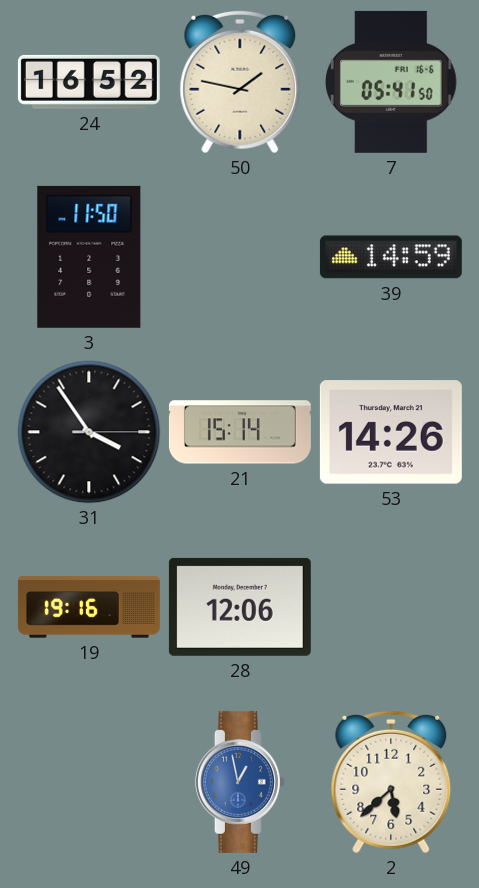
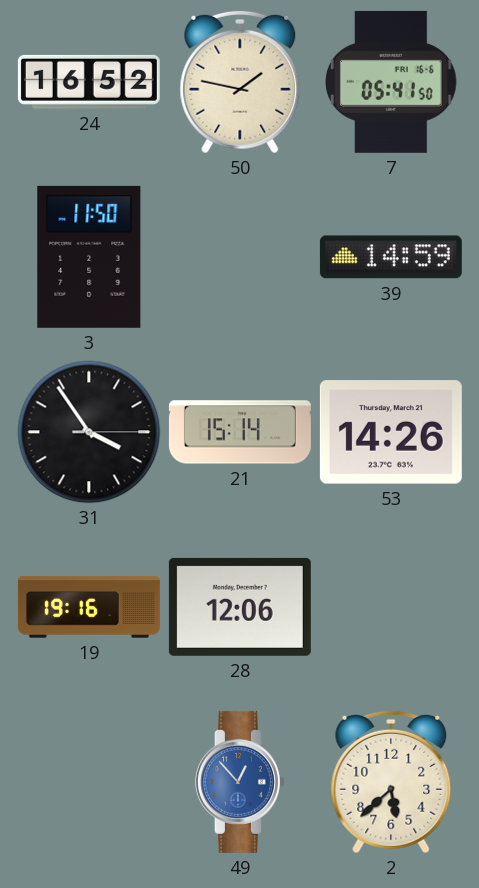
49: 12:58 -> 12:53
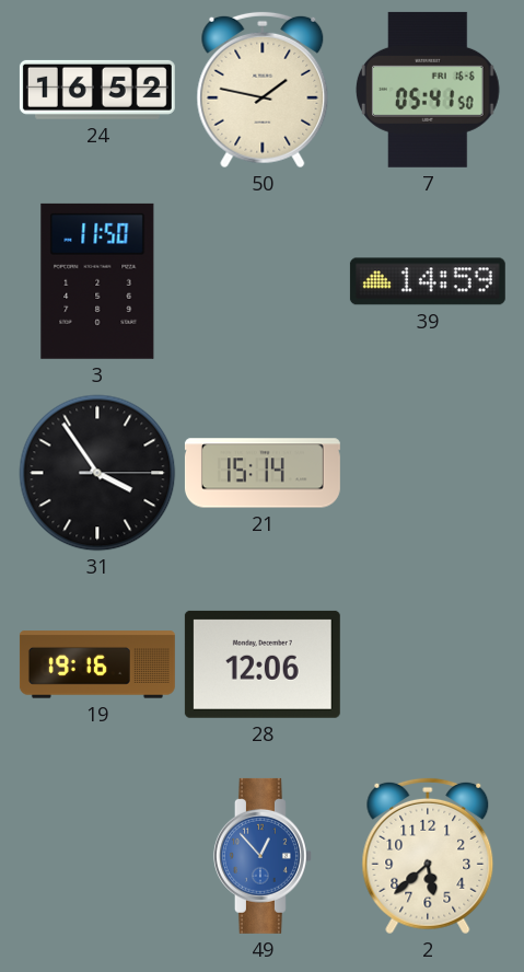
53: 14:26 -> none
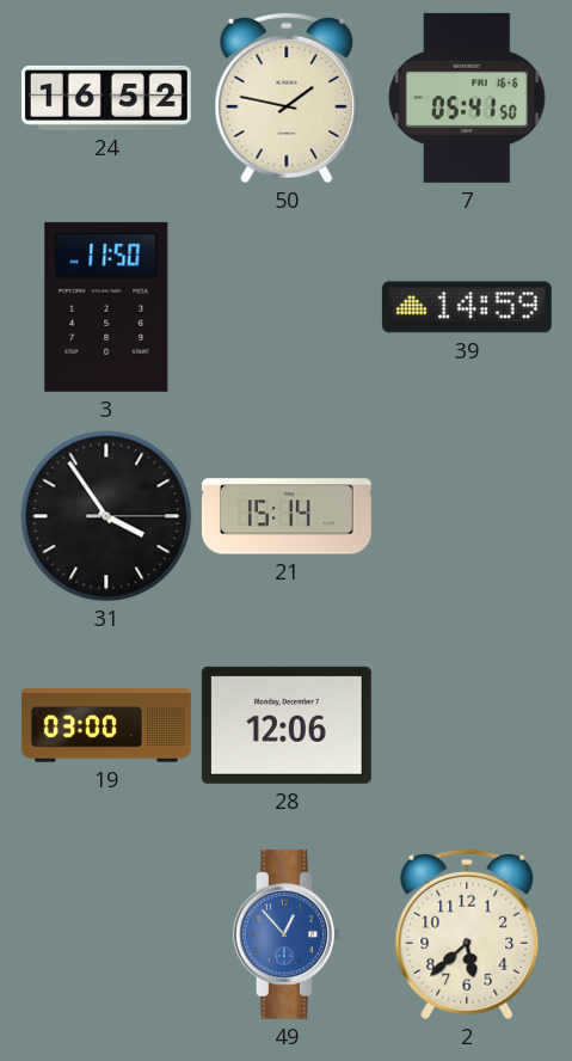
19: 19:16 -> 03:00
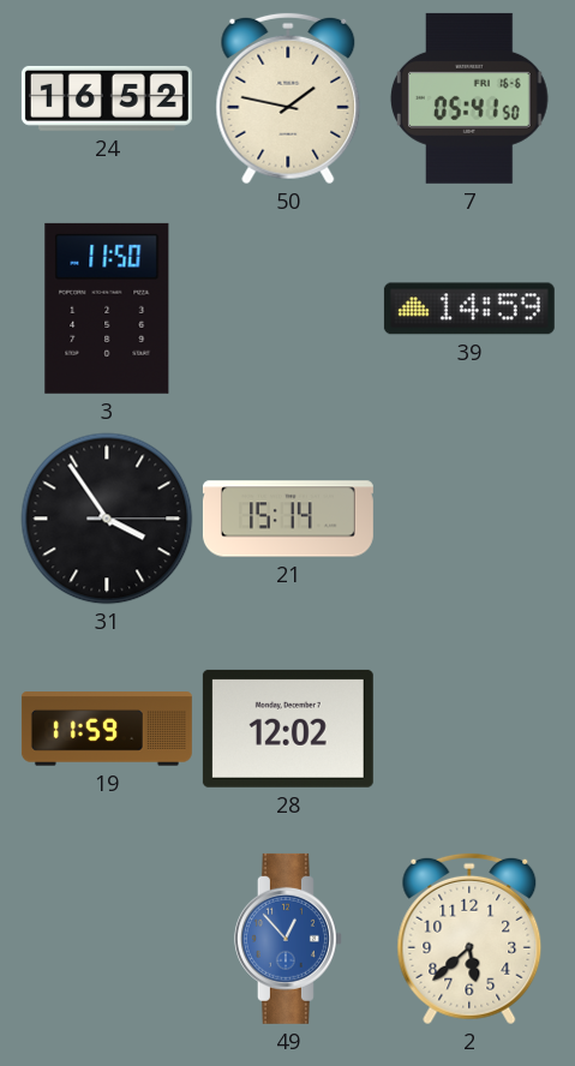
19: 03:00 -> 11:59
28: 12:06 -> 12:02
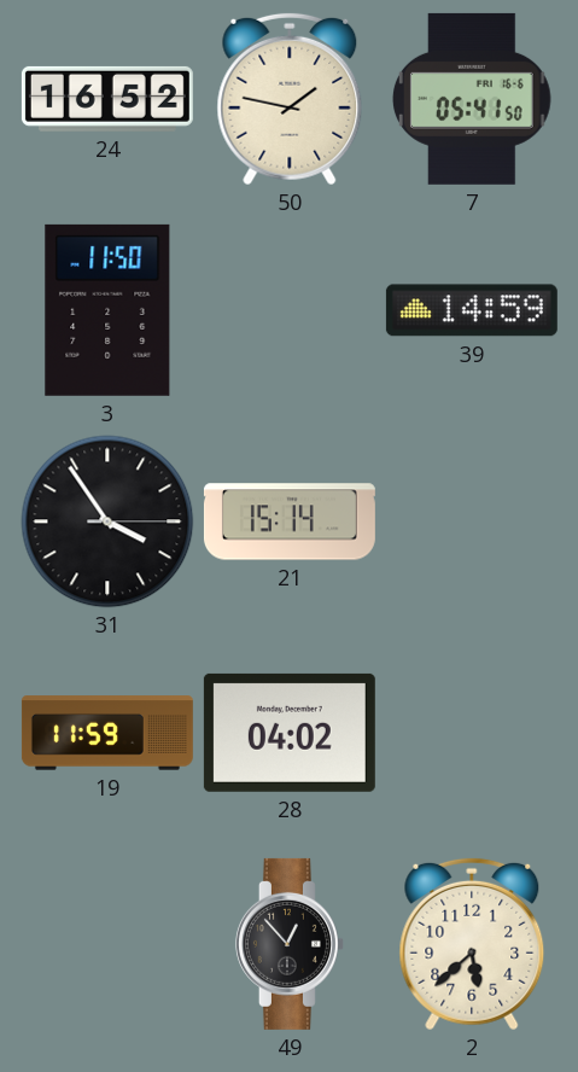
28: 12:02 -> 04:02
49 dial: blue -> black
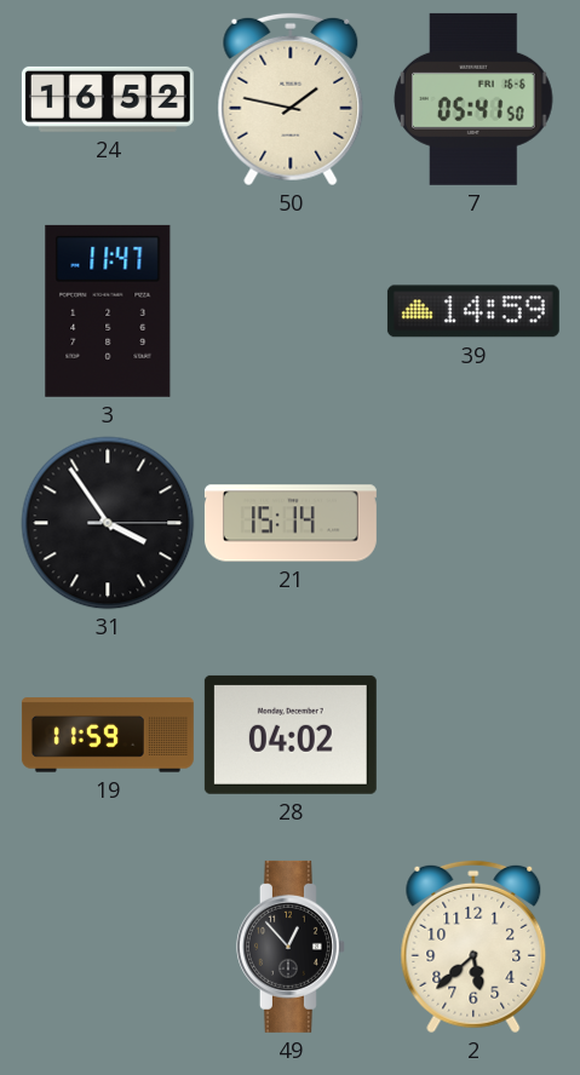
3: 11:50 -> 11:47
